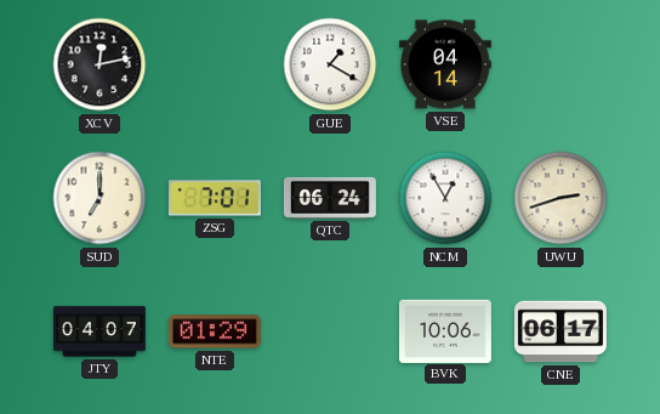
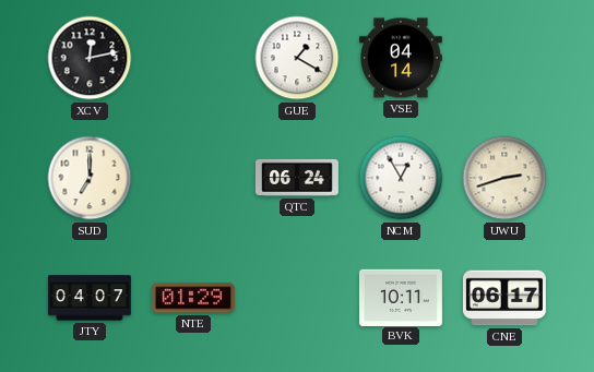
ZSG: 7:01 -> none
BVK: 10:06 -> 10:11
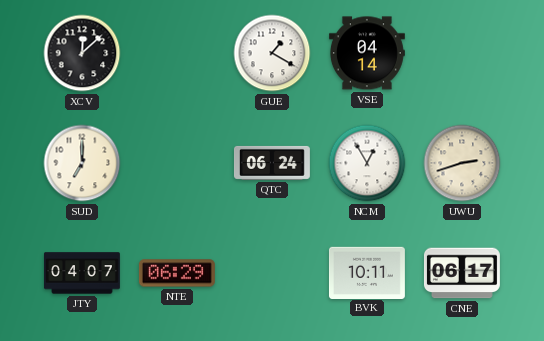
XCV: 12:13 -> 12:08
NTE: 01:29 -> 06:29
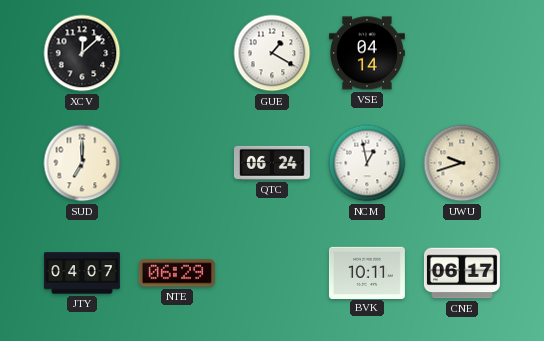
NCM: 12:55 -> 12:58
UWU: 2:42 -> 9:42
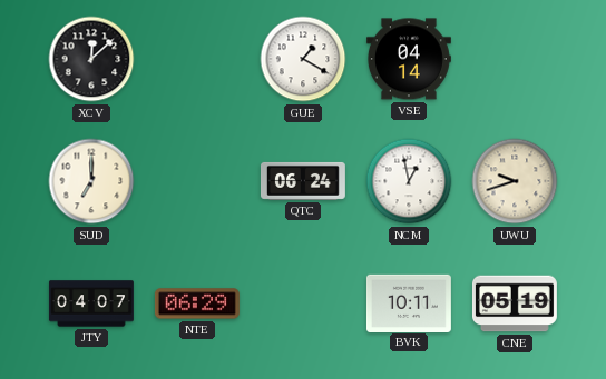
CNE: 06:17 -> 05:19
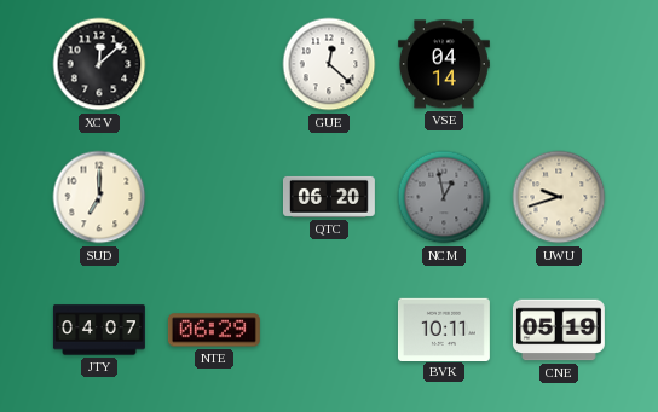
GUE: 1:20 -> 12:22
QTC: 06:24 -> 06:20
NCM dial: white -> grey
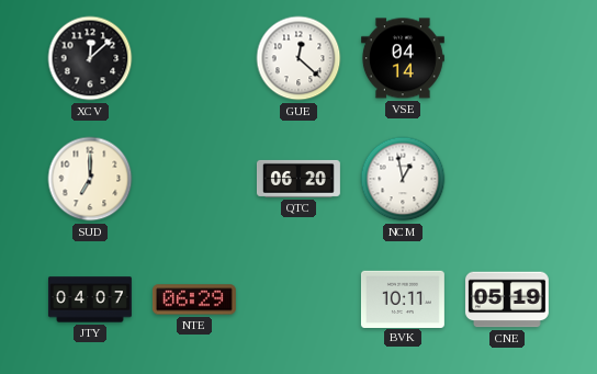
NCM dial: grey -> white
UWU: 9:42 -> none
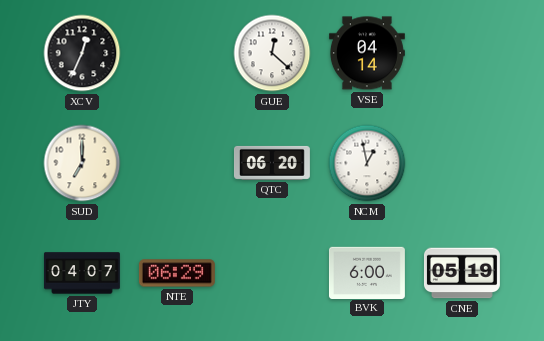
XCV: 12:08 -> 12:34
BVK: 10:11 -> 6:00
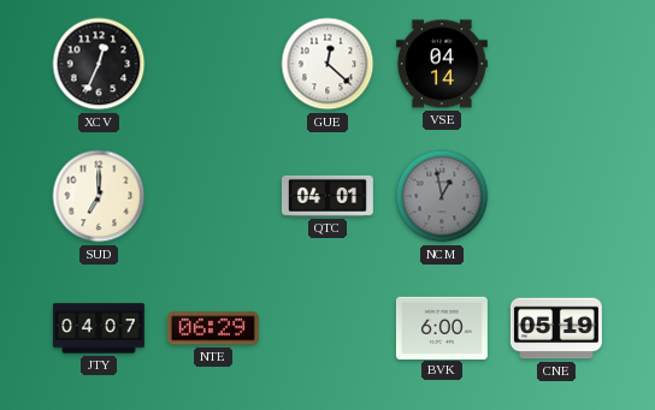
QTC: 06:20 -> 04:01
NCM dial: white -> grey
